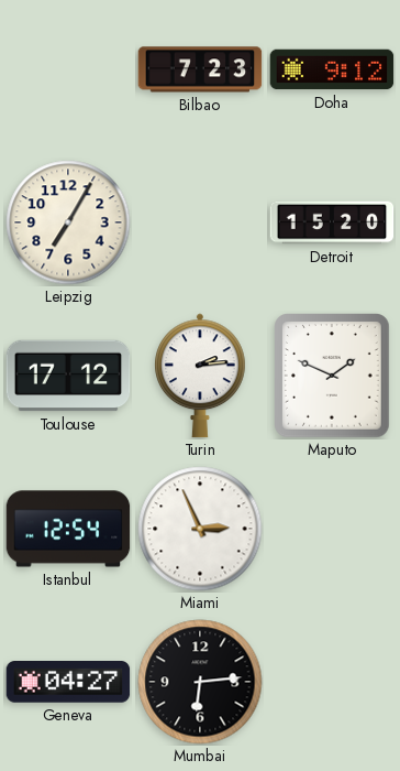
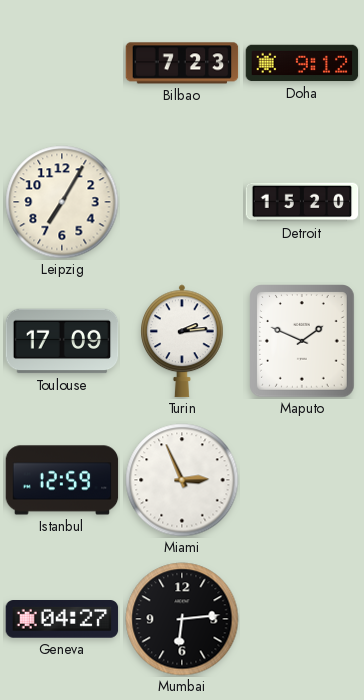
Toulouse: 17:12 -> 17:09
Istanbul: 12:54 -> 12:59
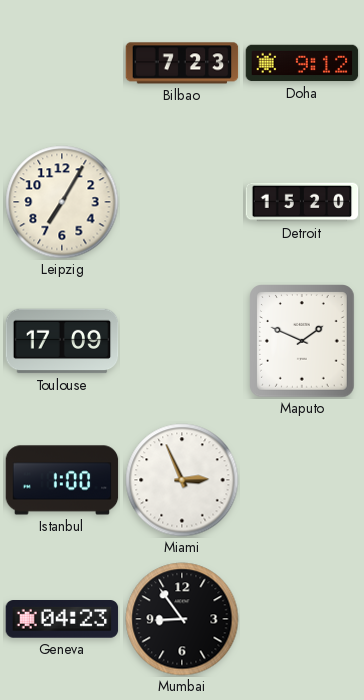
Turin: 2:14 -> none
Istanbul: 12:59 -> 1:00
Geneva: 04:27 -> 04:23
Mumbai: 6:14 -> 8:54
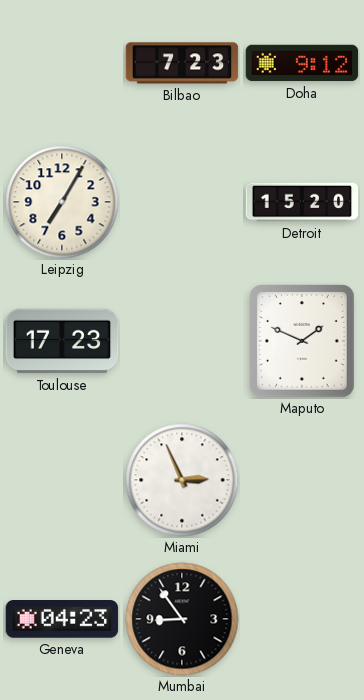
Toulouse: 17:09 -> 17:23
Istanbul: 1:00 -> none
